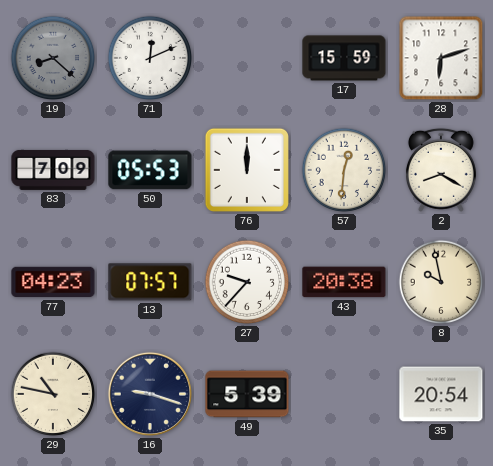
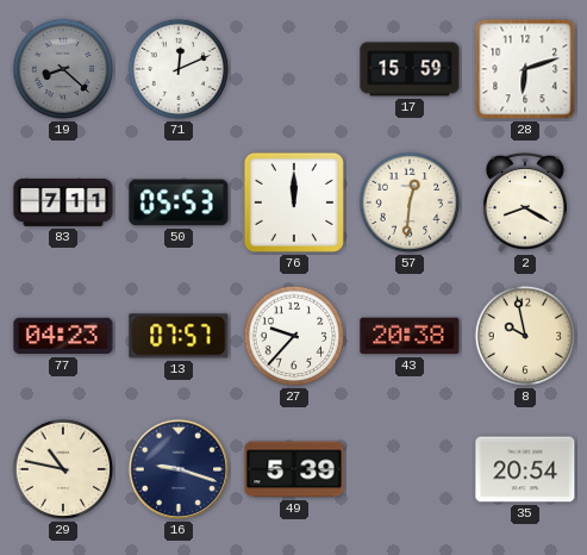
83: 7:09 -> 7:11
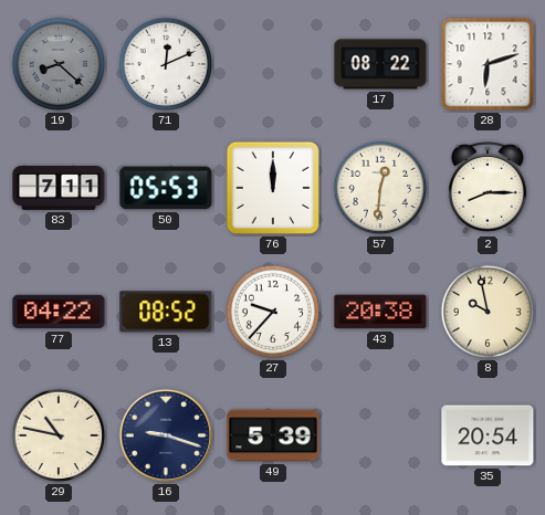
17: 15:59 -> 08:22
2: 8:20 -> 8:15
77: 04:23 -> 04:22
13: 07:57 -> 08:52
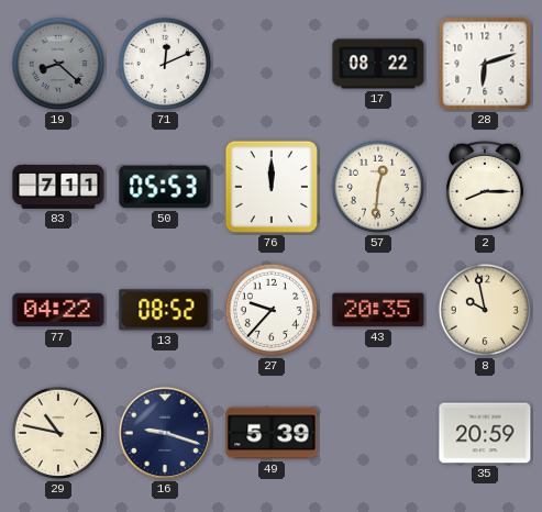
43: 20:38 -> 20:35
35: 20:54 -> 20:59
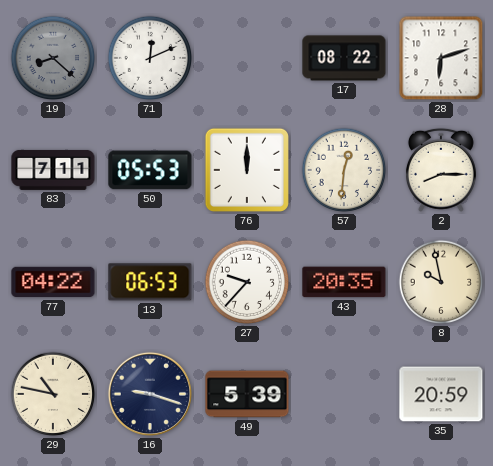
13: 08:52 -> 06:53
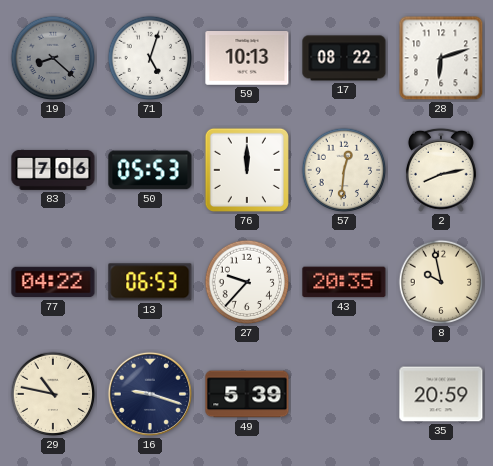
71: 12:11 -> 5:03
59: none -> 10:13
83: 7:11 -> 7:06
2: 8:15 -> 8:13
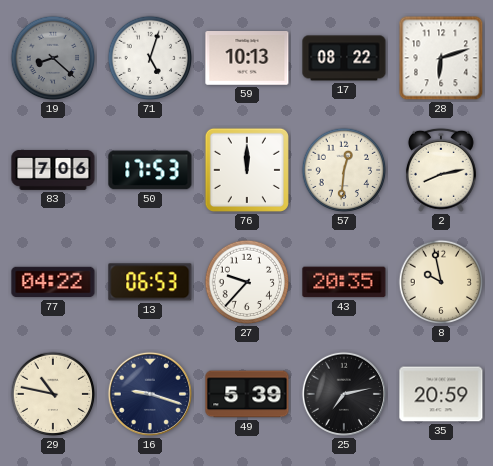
50: 05:53 -> 17:53
25: none -> 7:13
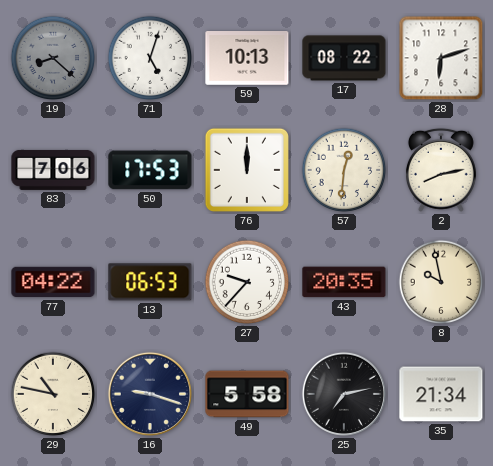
49: 5:39 -> 5:58
35: 20:59 -> 21:34
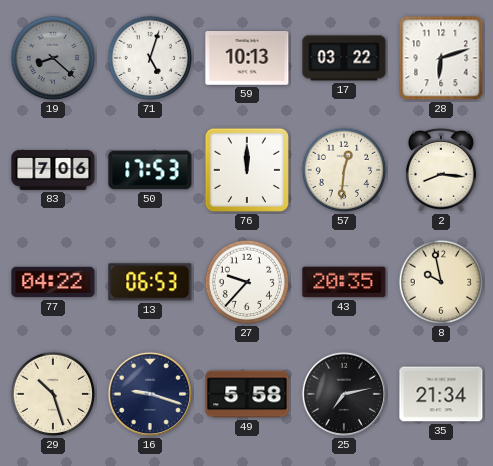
17: 08:22 -> 03:22
2: 8:13 -> 8:16
29: 10:47 -> 10:27
